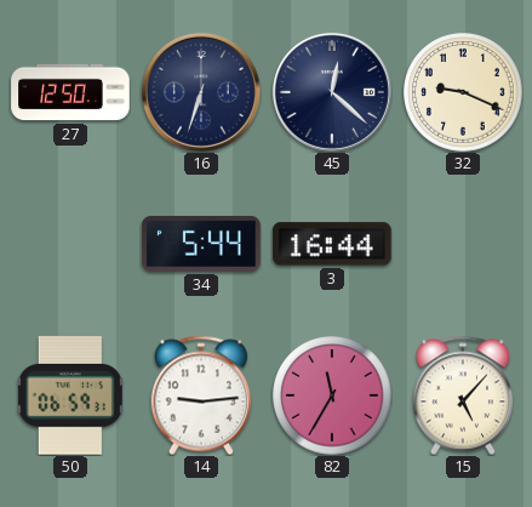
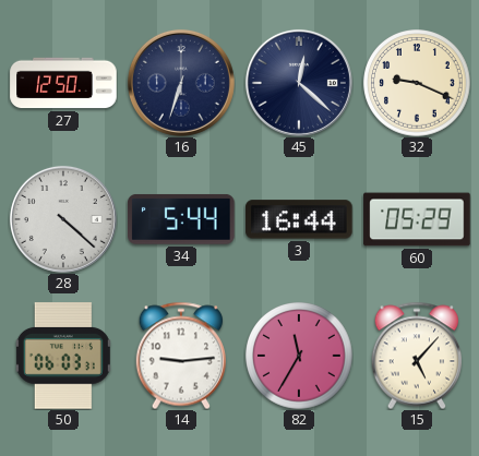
28: none -> 4:22
60: none -> 05:29
50: 06:59 -> 06:03
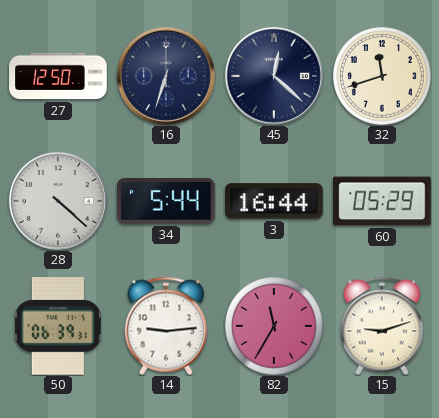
32: 9:19 -> 11:42
50: 06:03 -> 06:39
15: 5:07 -> 9:12
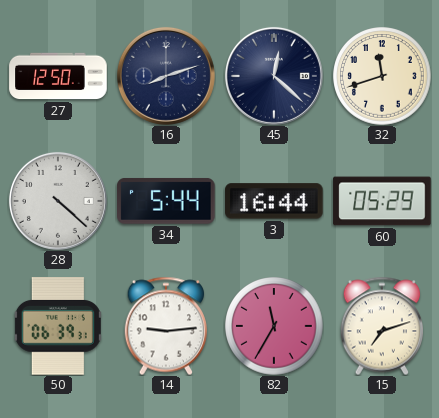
16: 6:33 -> 8:12
15: 9:12 -> 7:12
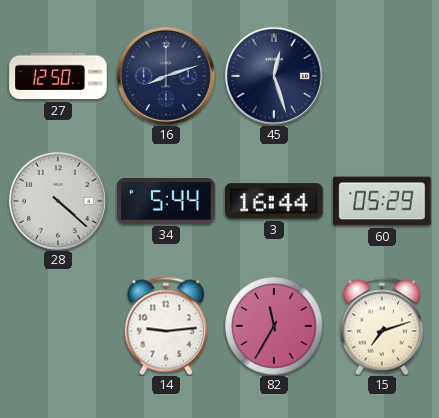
45: 12:22 -> 12:27
32: 11:42 -> none
50: 06:39 -> none
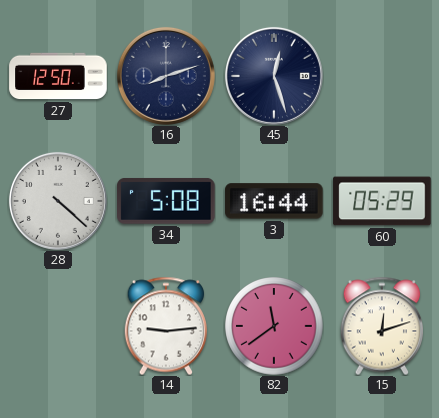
34: 5:44 -> 5:08
82: 11:35 -> 11:39
15: 7:12 -> 12:12
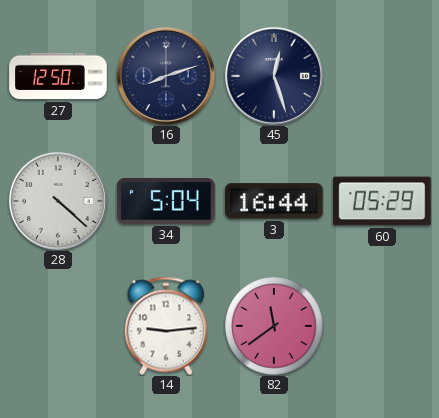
34: 5:08 -> 5:04
15: 12:12 -> none
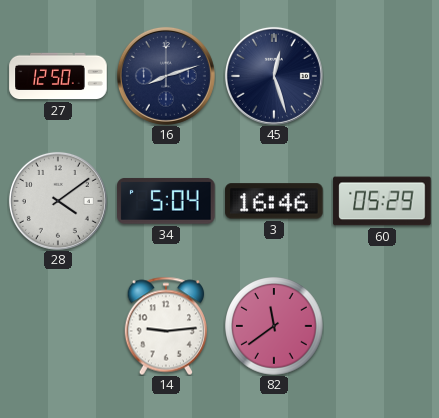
28: 4:22 -> 4:09
3: 16:44 -> 16:46
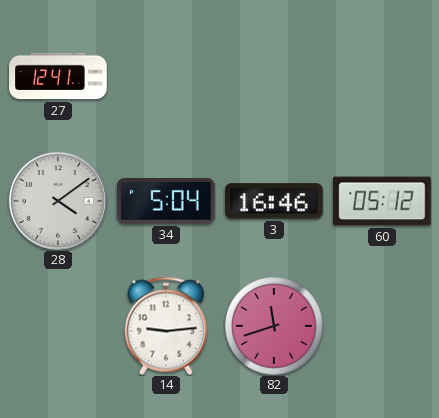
27: 12:50 -> 12:41
16: 8:12 -> none
45: 12:27 -> none
60: 05:29 -> 05:12
82: 11:39 -> 11:42
